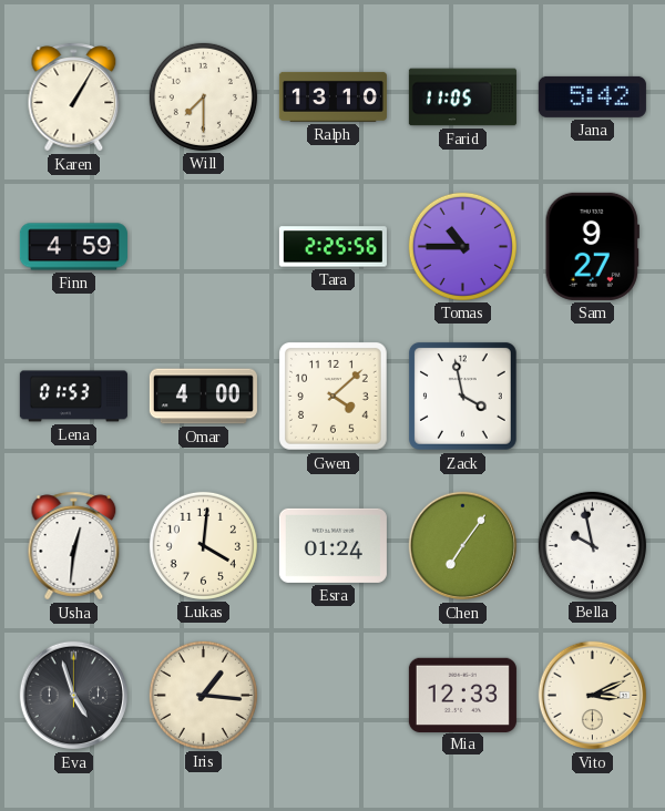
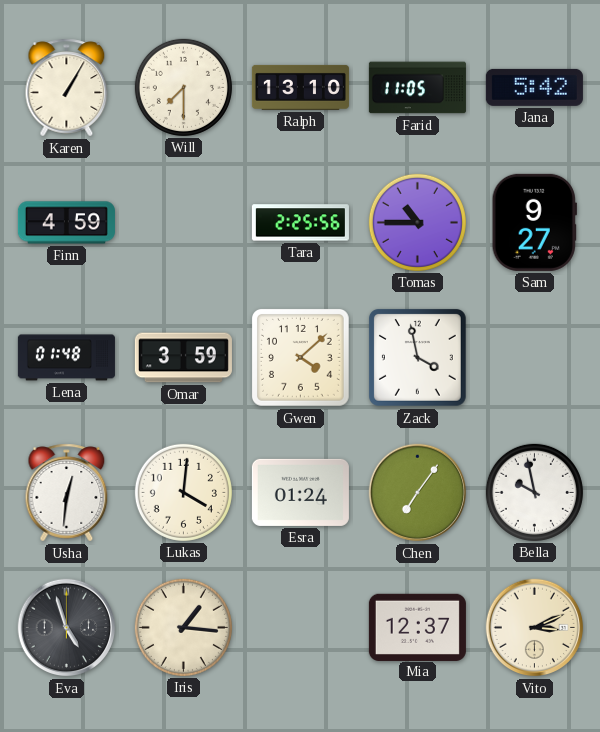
Lena: 01:53 -> 01:48
Omar: 4:00 -> 3:59
Mia: 12:33 -> 12:37
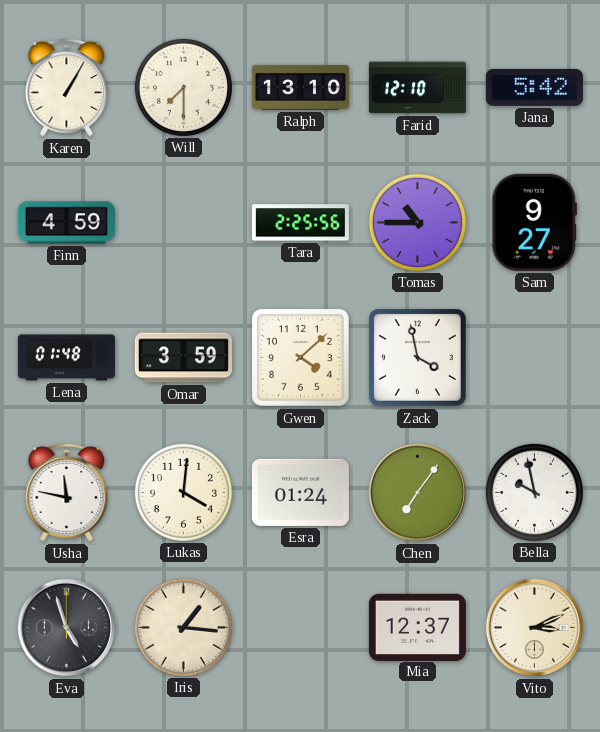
Farid: 11:05 -> 12:10
Usha: 12:31 -> 11:47
